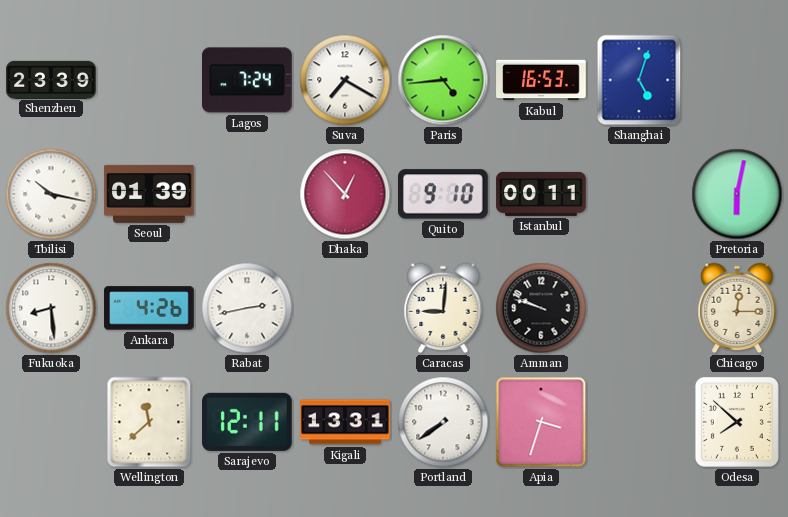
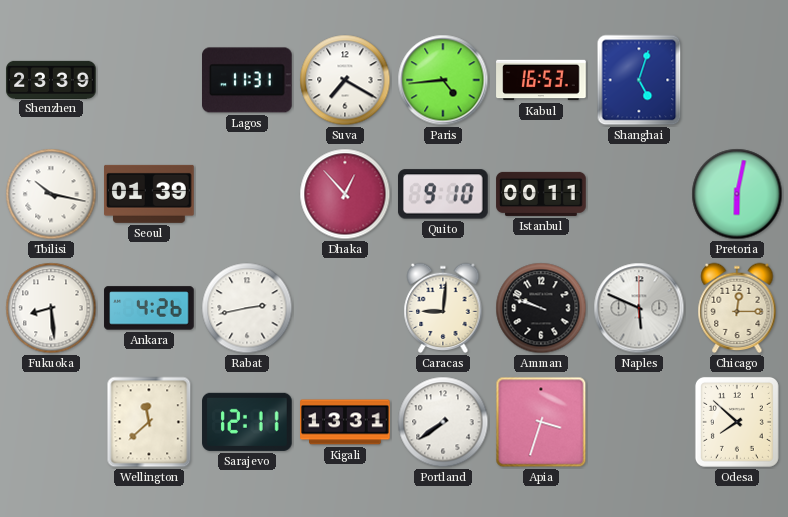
Lagos: 7:24 -> 11:31
Naples: none -> 5:49
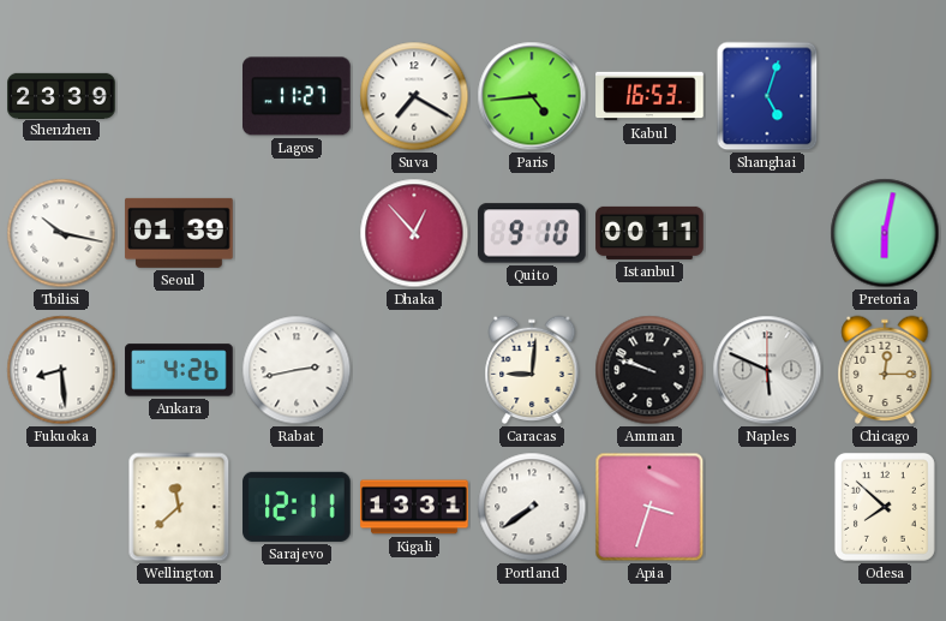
Lagos: 11:31 -> 11:27
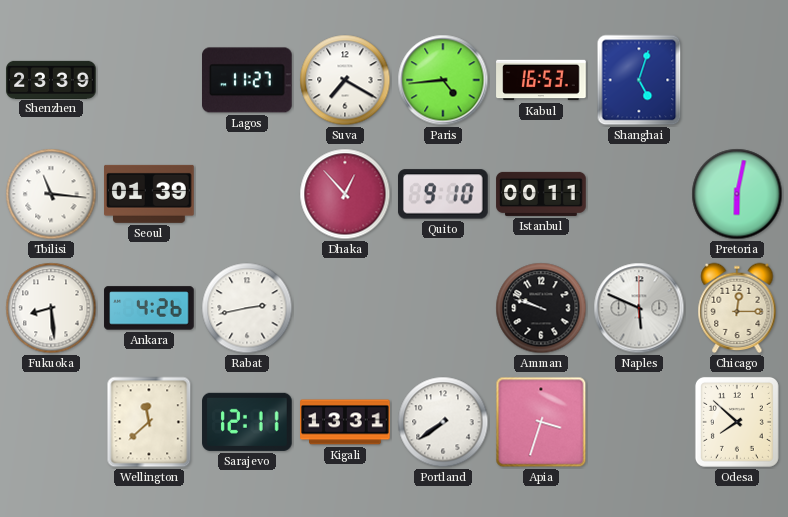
Tbilisi: 10:17 -> 11:16
Caracas: 9:01 -> none
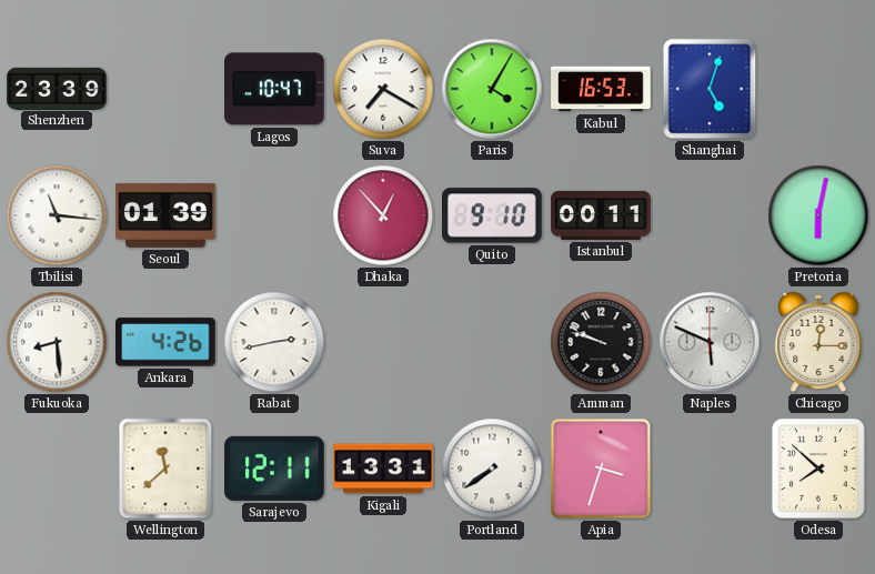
Lagos: 11:27 -> 10:47
Paris: 4:44 -> 4:05
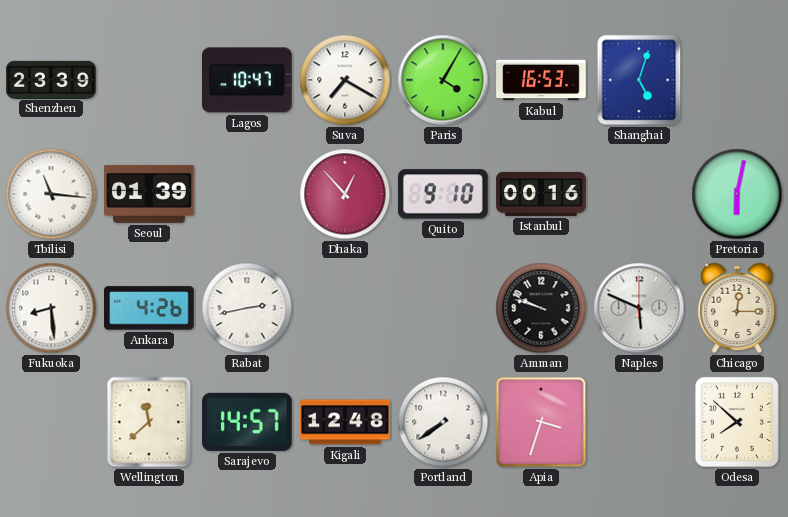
Istanbul: 00:11 -> 00:16
Sarajevo: 12:11 -> 14:57
Kigali: 13:31 -> 12:48
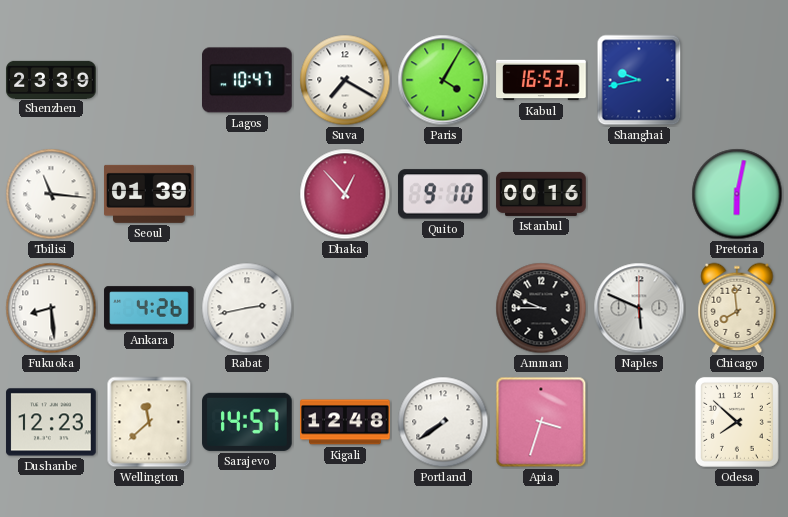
Shanghai: 5:03 -> 9:43
Amman: 9:48 -> 9:45
Chicago: 12:15 -> 7:59
Dushanbe: none -> 12:23
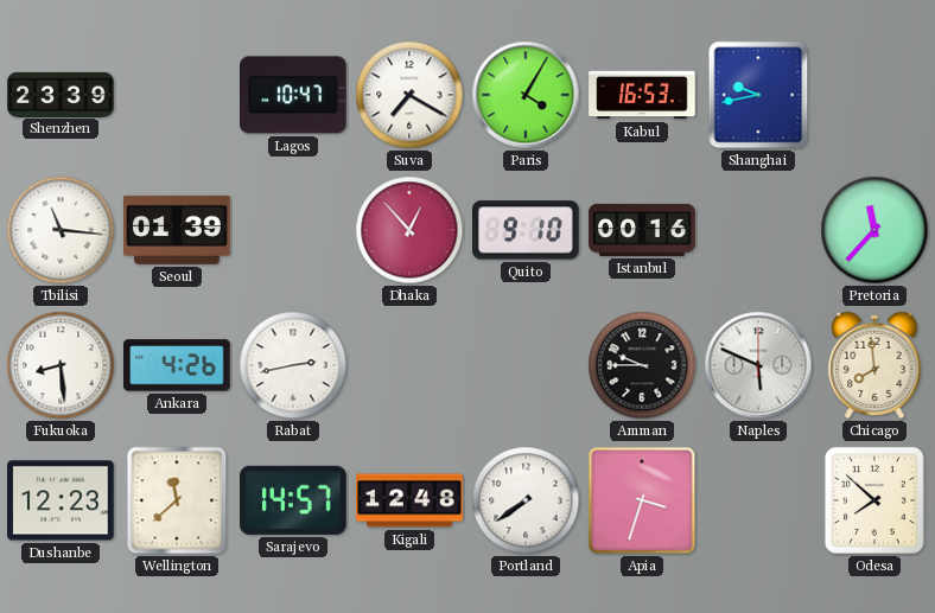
Pretoria: 6:02 -> 11:37
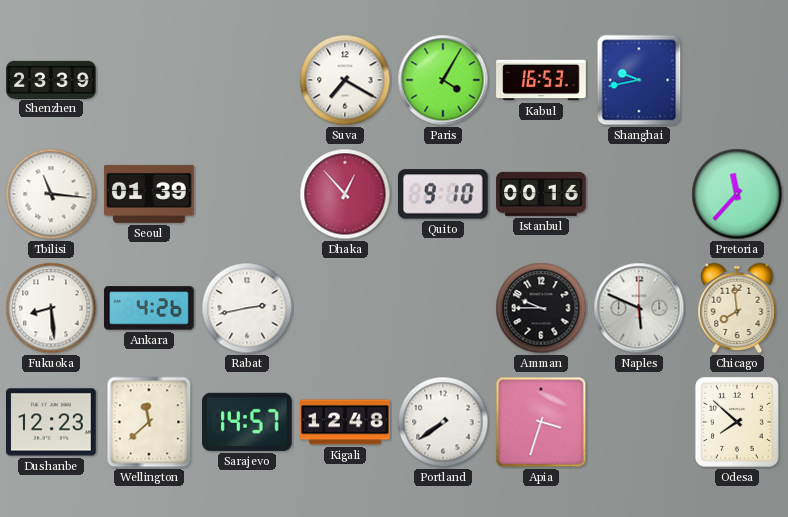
Lagos: 10:47 -> none
